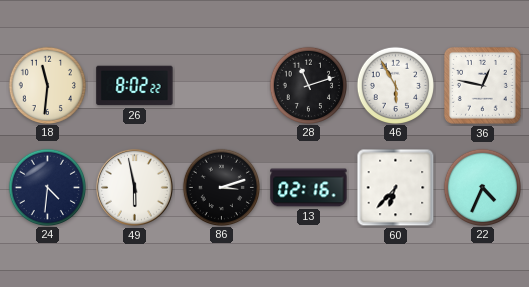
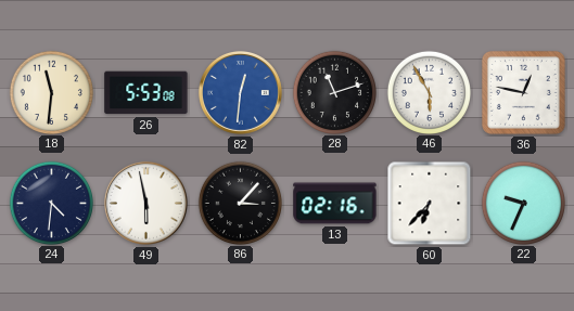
26: 8:02 -> 5:53
82: none -> 12:31
86: 3:12 -> 3:07
22: 4:34 -> 9:34
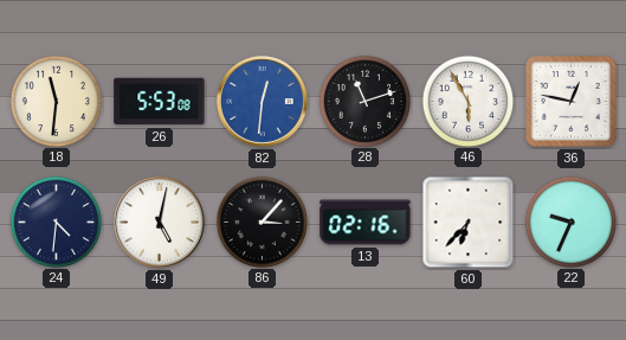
49: 5:58 -> 5:02
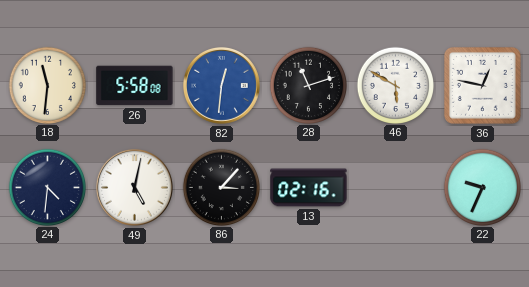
26: 5:53 -> 5:58
46: 5:55 -> 5:50
60: 6:37 -> none
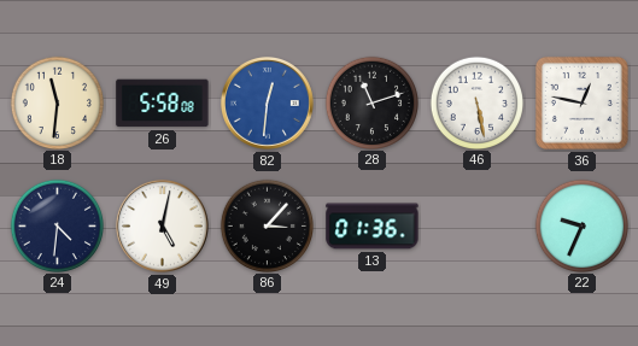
46: 5:50 -> 5:28
13: 02:16 -> 01:36
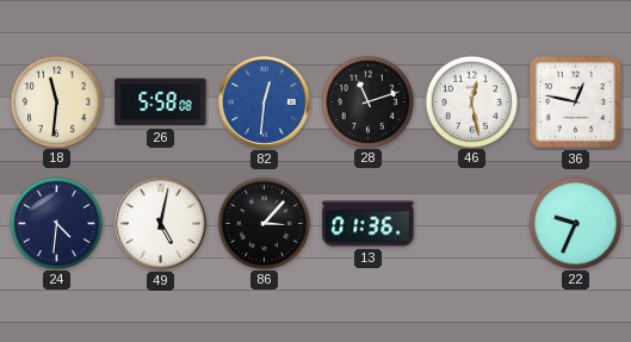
46: 5:28 -> 12:28
